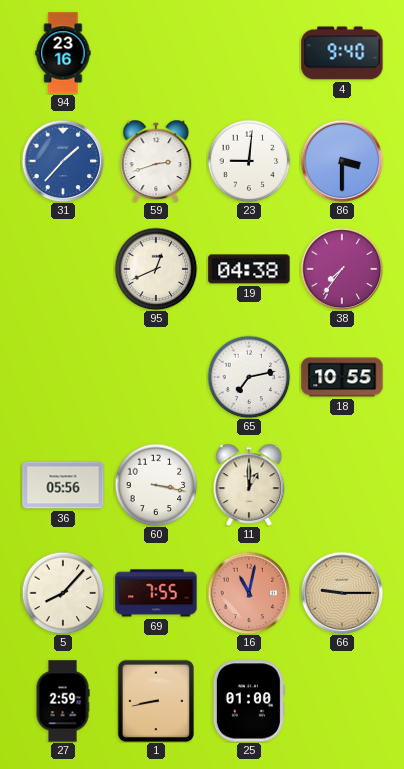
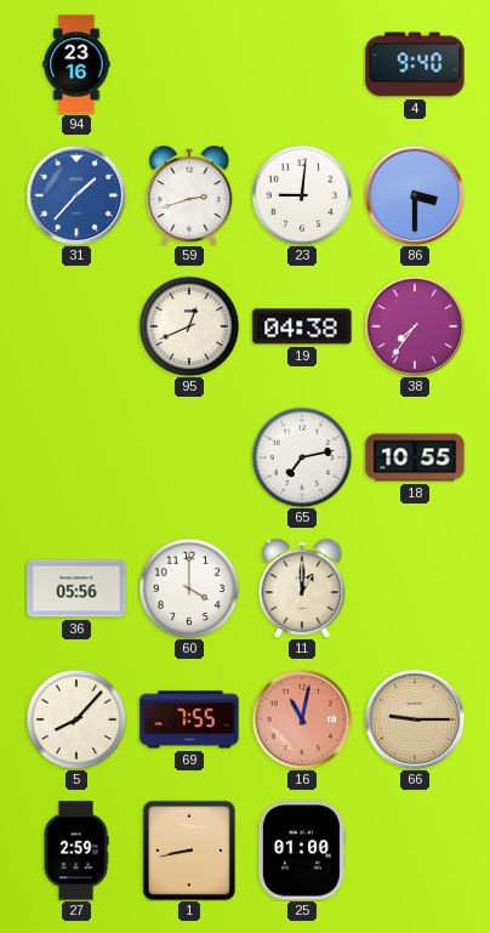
60: 3:17 -> 4:00
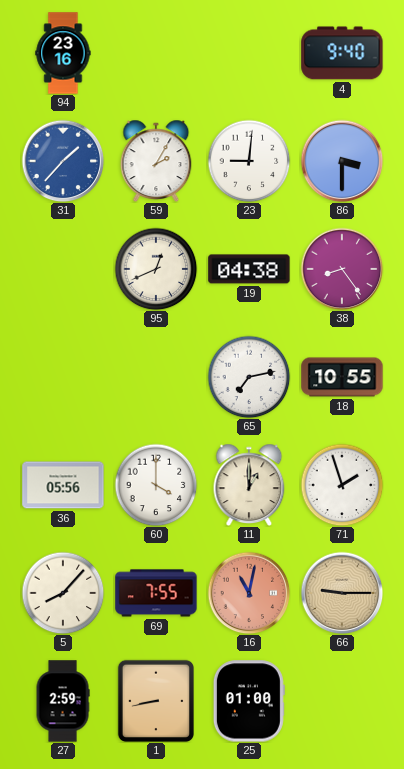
59: 2:42 -> 2:05
38: 7:36 -> 8:24
71: none -> 1:57
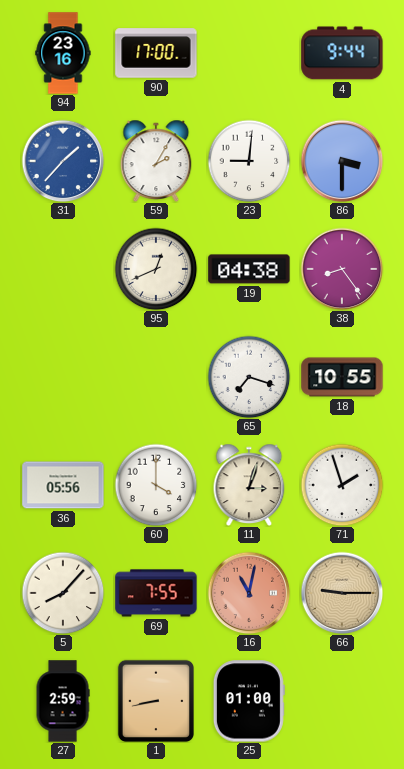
90: none -> 17:00
4: 9:40 -> 9:44
65: 7:13 -> 7:18
11: 1:00 -> 3:03
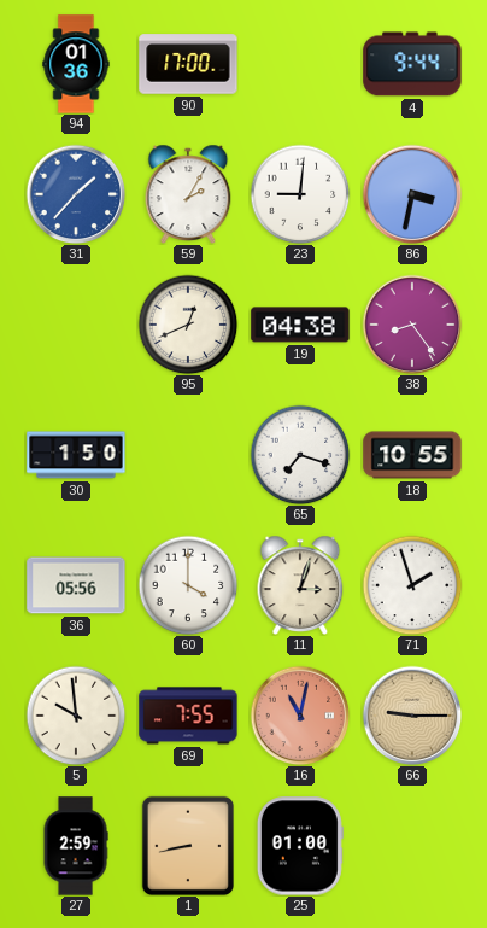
94: 23:16 -> 01:36
86: 3:30 -> 3:32
30: none -> 1:50
5: 8:07 -> 9:59
